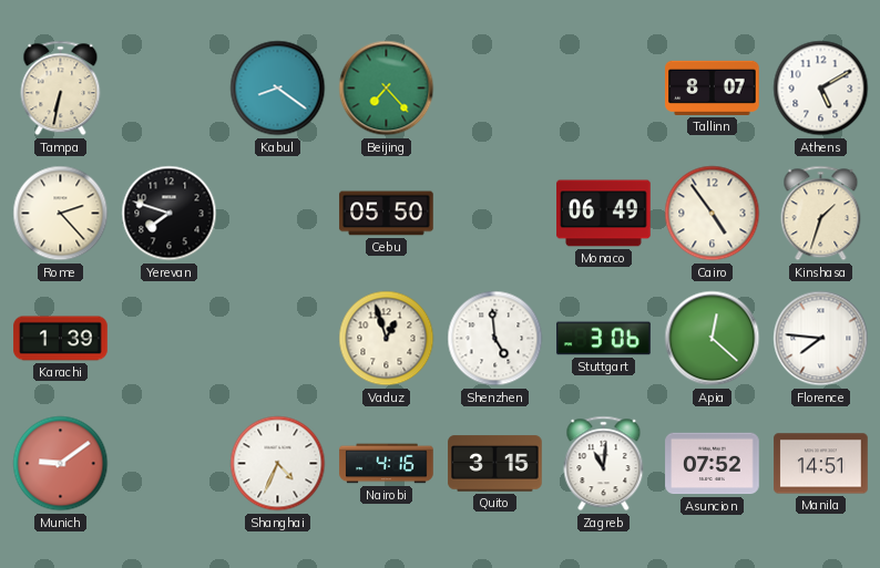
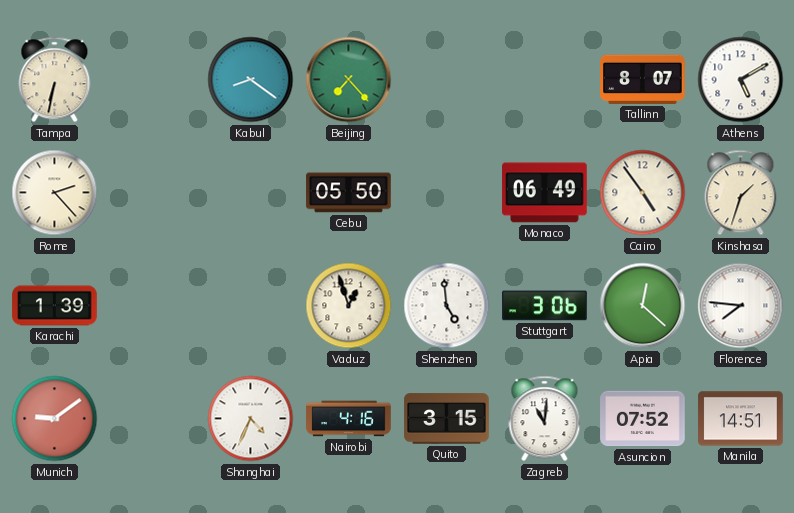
Yerevan: 7:48 -> none
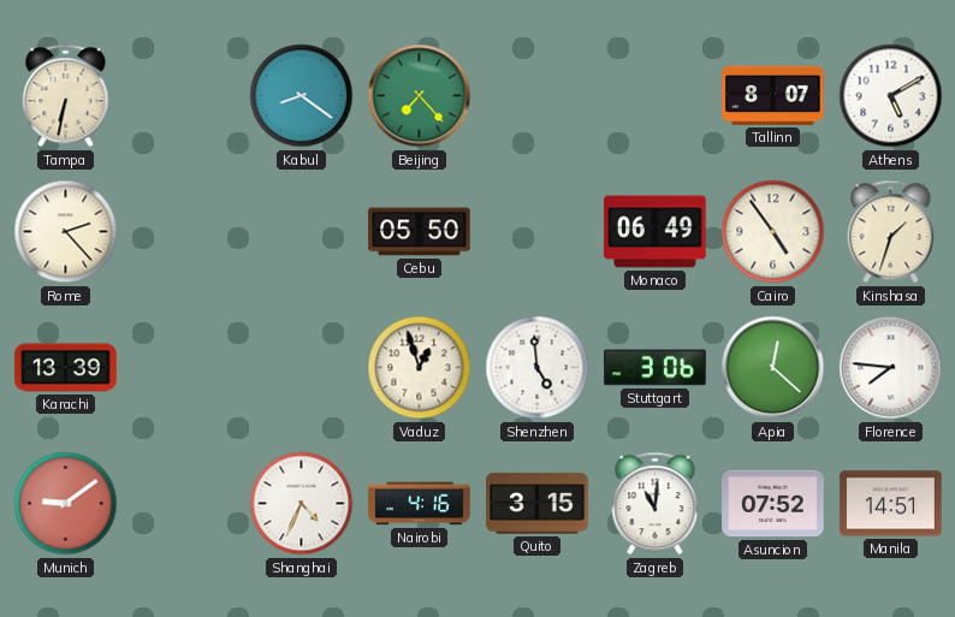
Karachi: 1:39 -> 13:39
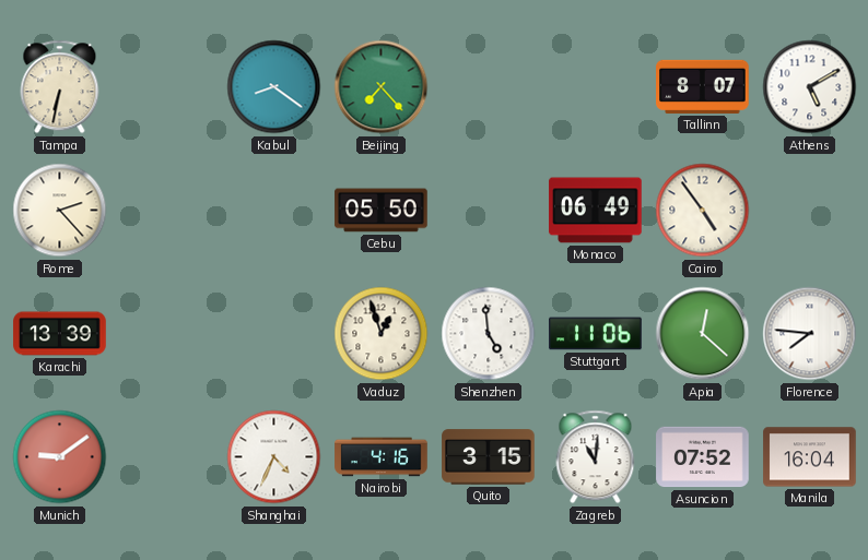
Kinshasa: 1:33 -> none
Stuttgart: 3:06 -> 11:06
Manila: 14:51 -> 16:04
